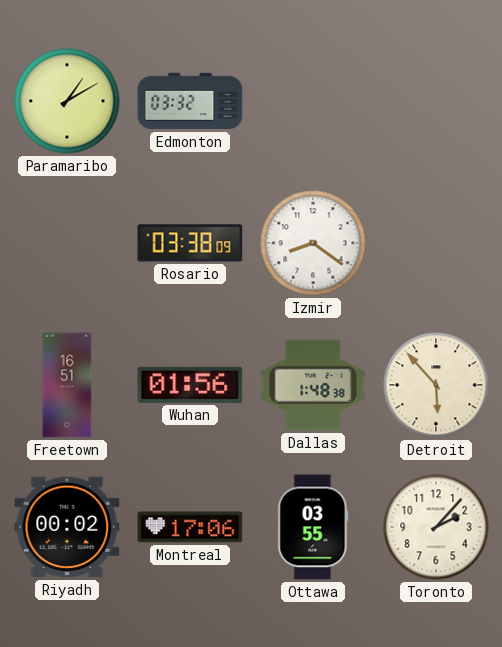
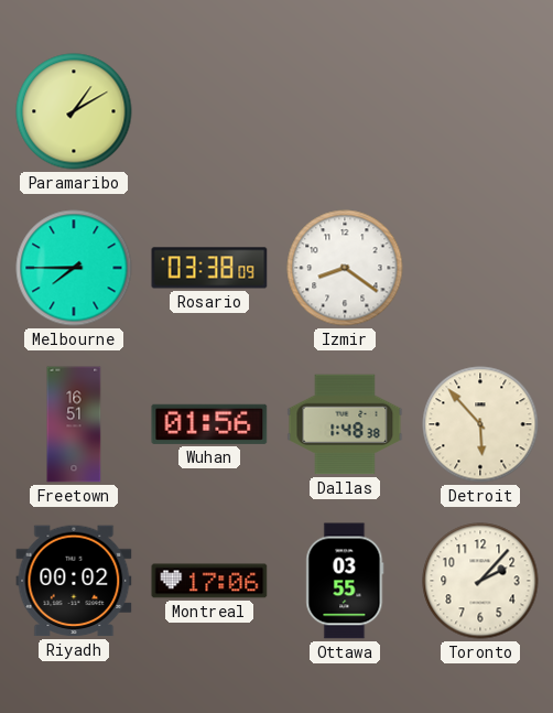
Edmonton: 03:32 -> none
Melbourne: none -> 7:45
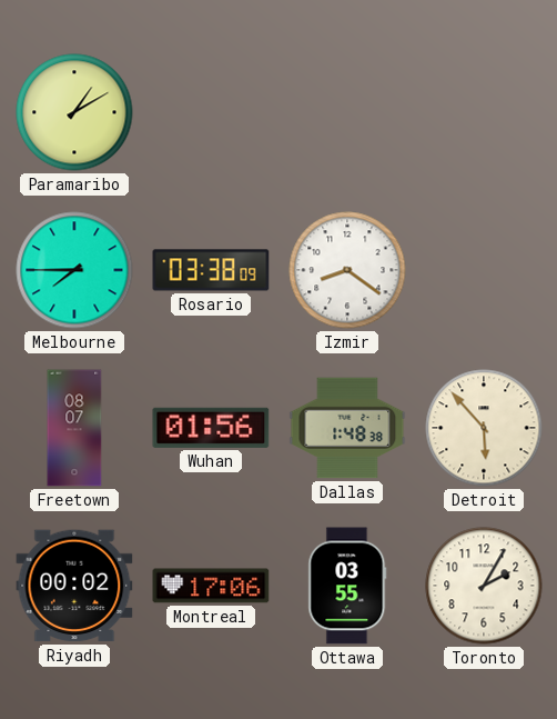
Freetown: 16:51 -> 08:07
Toronto: 2:07 -> 2:05
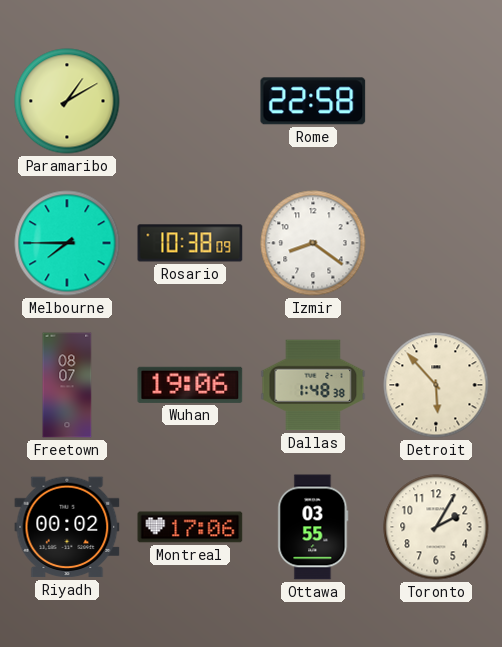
Rome: none -> 22:58
Rosario: 03:38 -> 10:38
Wuhan: 01:56 -> 19:06
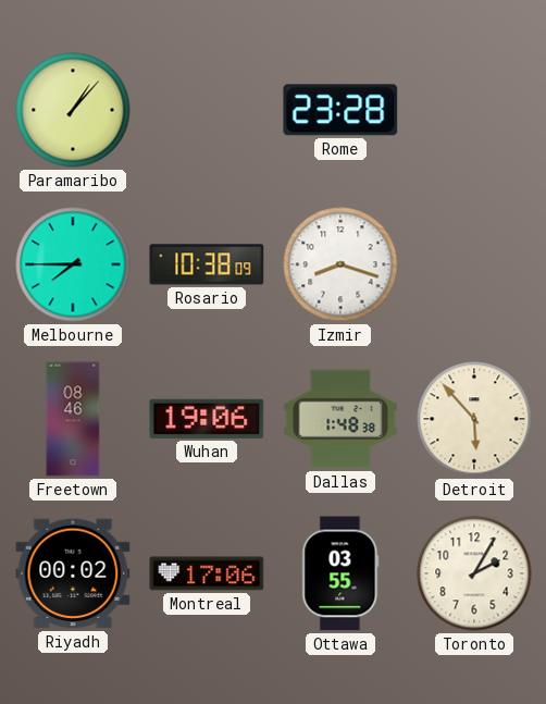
Paramaribo: 1:10 -> 1:07
Rome: 22:58 -> 23:28
Izmir: 8:21 -> 8:18
Freetown: 08:07 -> 08:46
